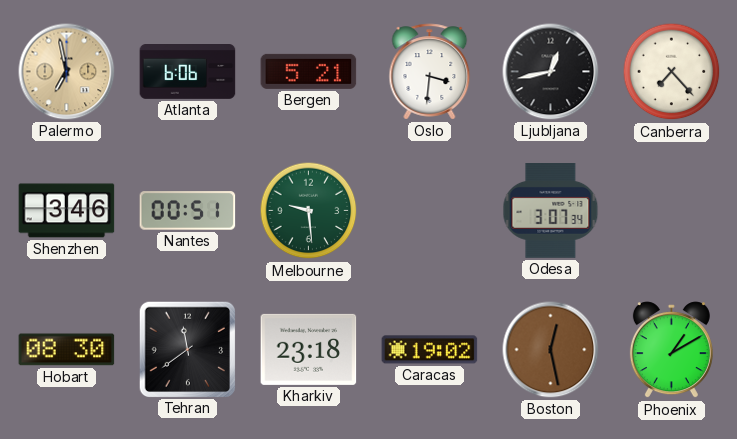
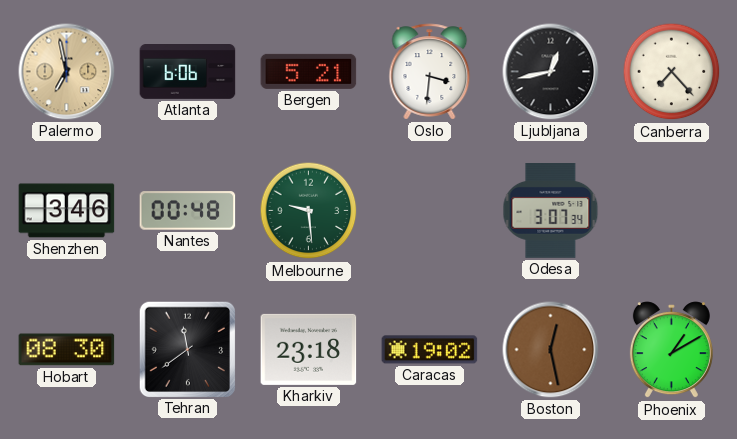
Nantes: 00:51 -> 00:48
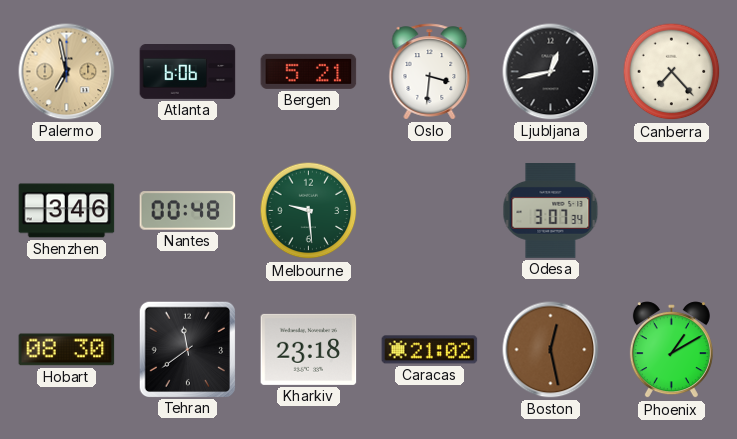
Caracas: 19:02 -> 21:02
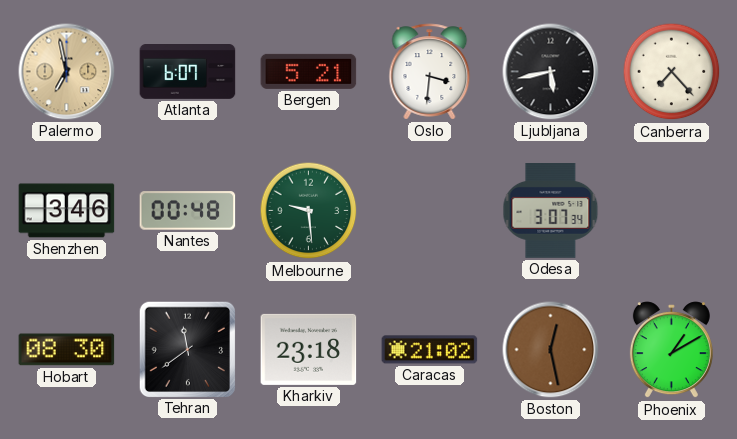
Atlanta: 6:06 -> 6:07
Ljubljana: 12:43 -> 5:43
